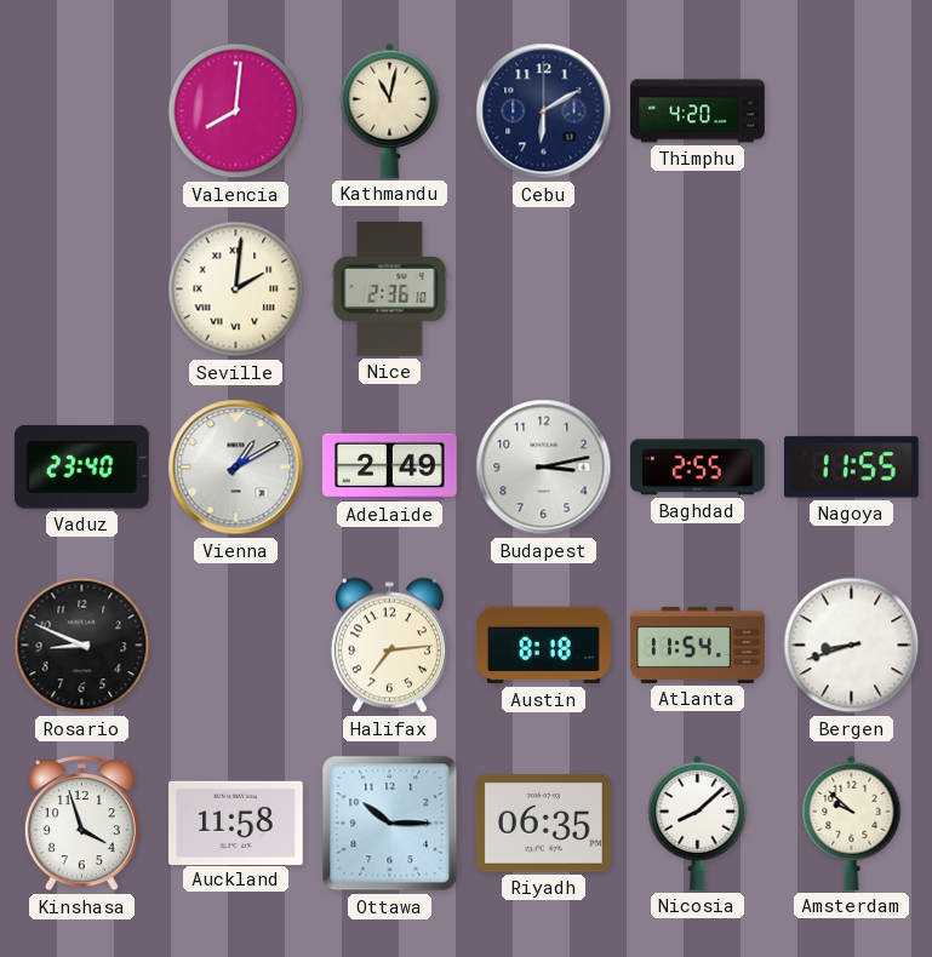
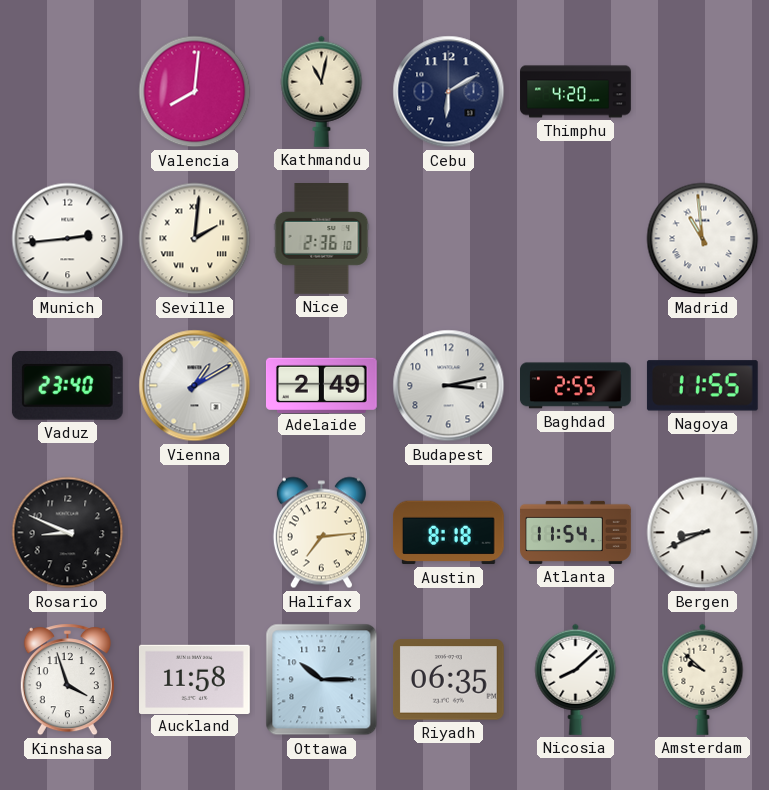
Munich: none -> 2:44
Madrid: none -> 10:59
Bergen: 8:42 -> 8:41
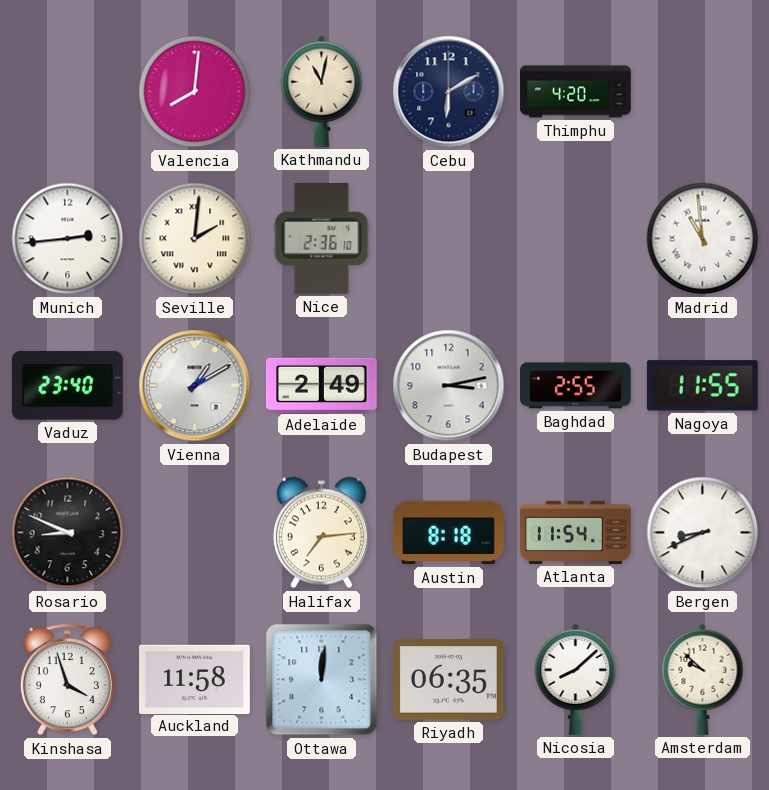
Ottawa: 10:15 -> 12:01
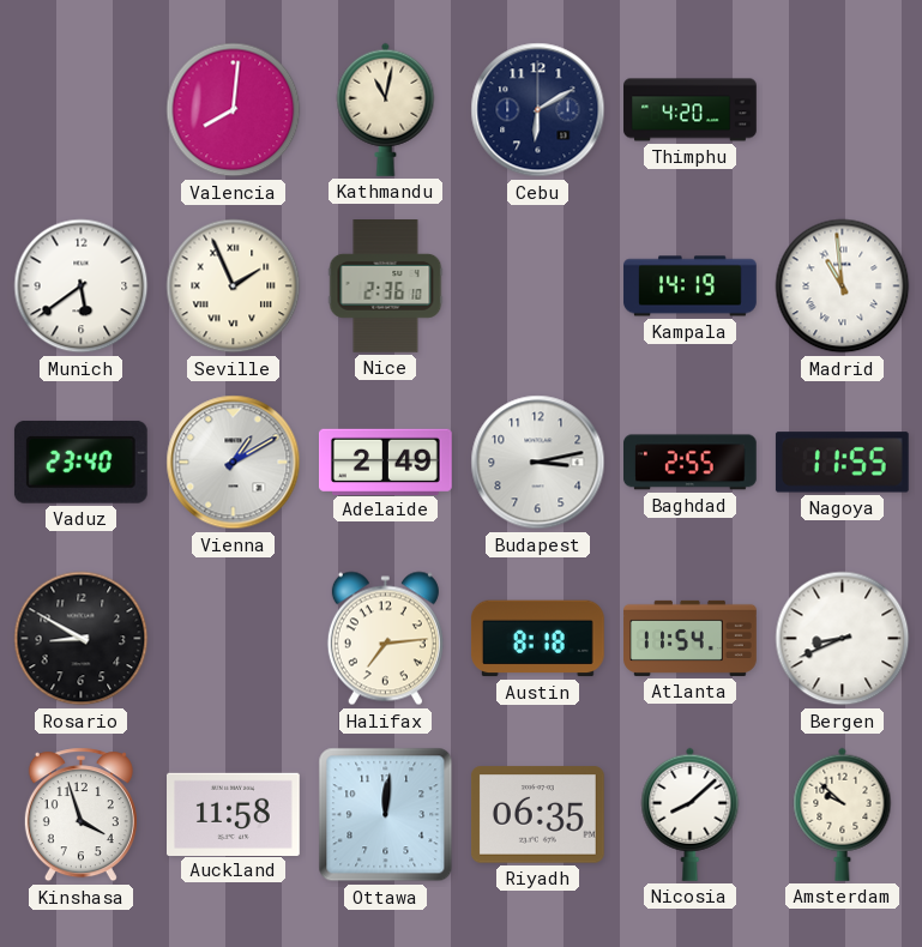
Munich: 2:44 -> 5:39
Seville: 2:01 -> 1:56
Kampala: none -> 14:19
Rosario: 8:49 -> 8:50
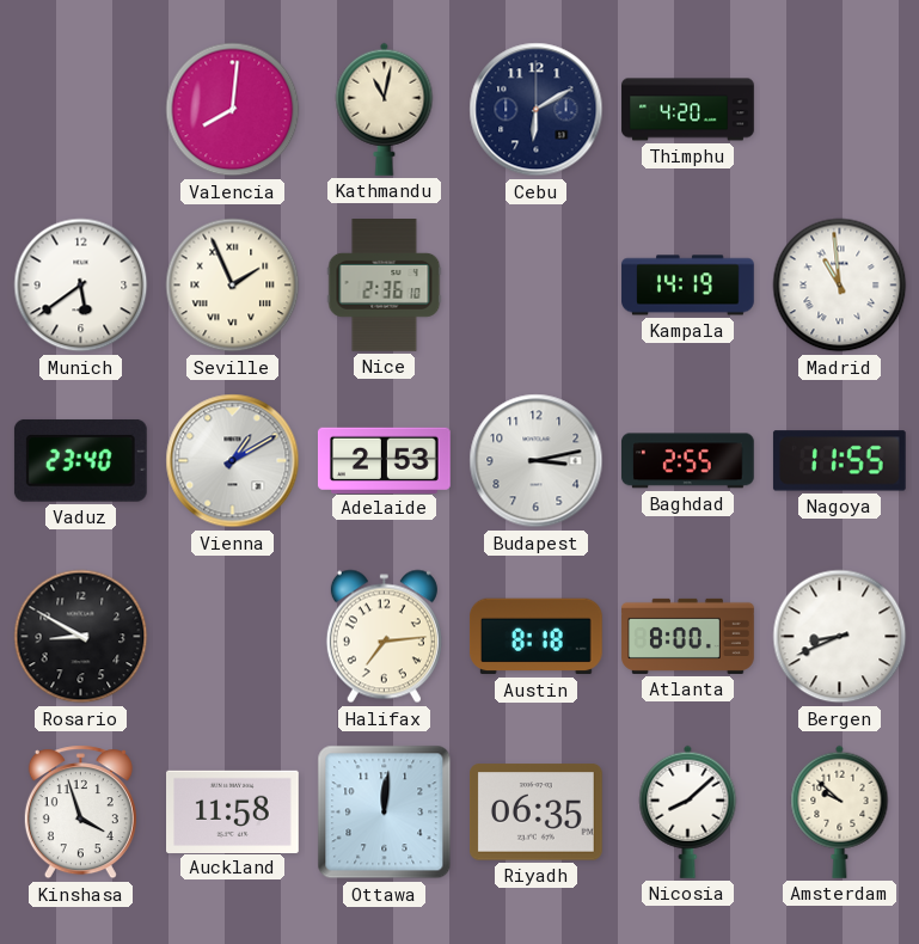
Adelaide: 2:49 -> 2:53
Atlanta: 11:54 -> 8:00
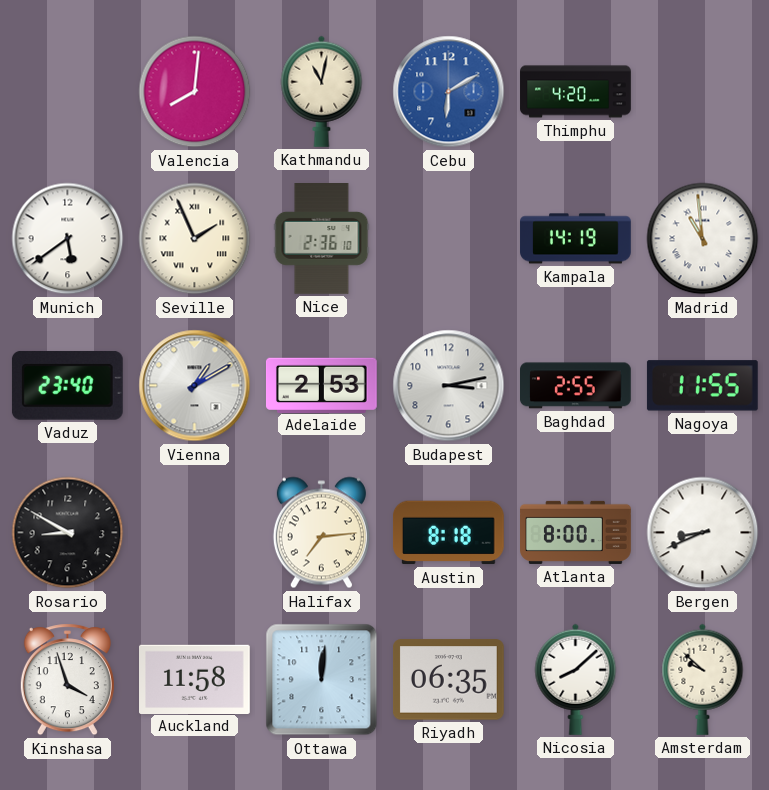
Cebu dial: navy -> blue
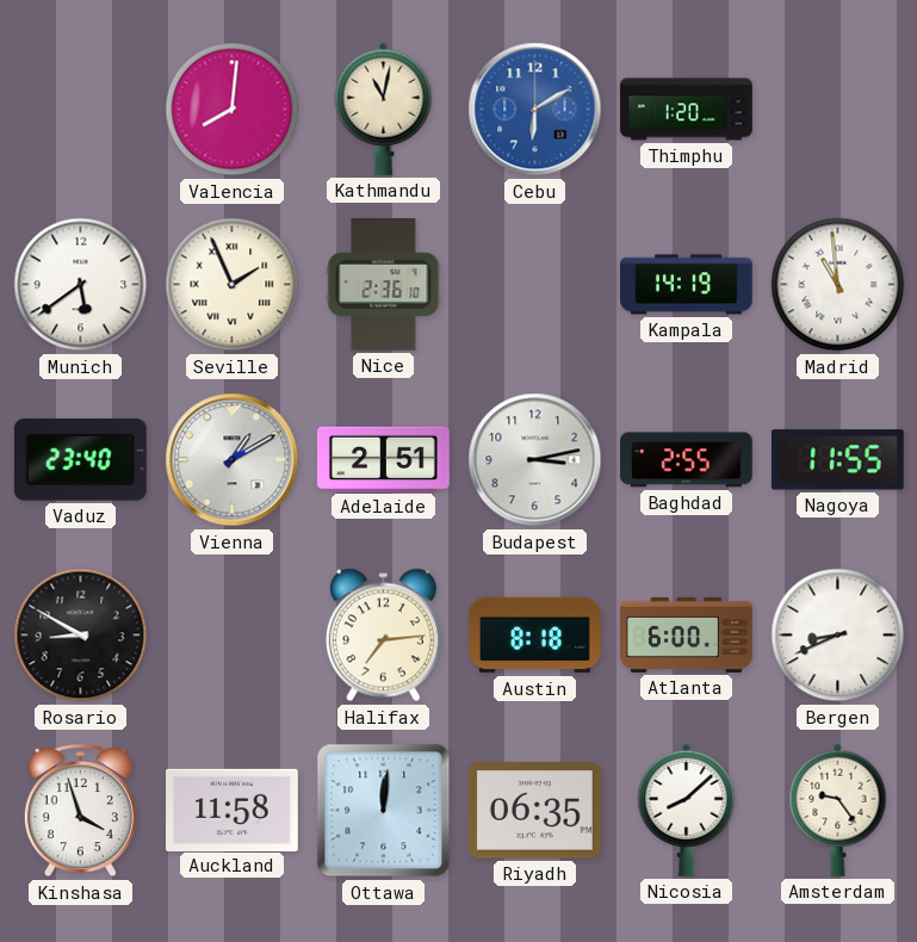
Thimphu: 4:20 -> 1:20
Adelaide: 2:53 -> 2:51
Atlanta: 8:00 -> 6:00
Amsterdam: 9:52 -> 9:24
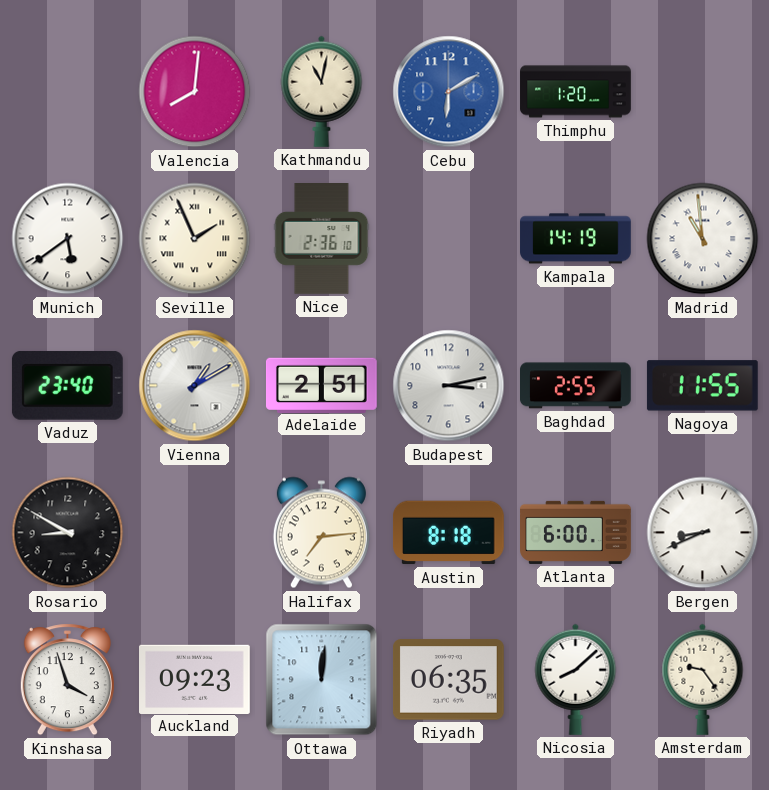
Auckland: 11:58 -> 09:23
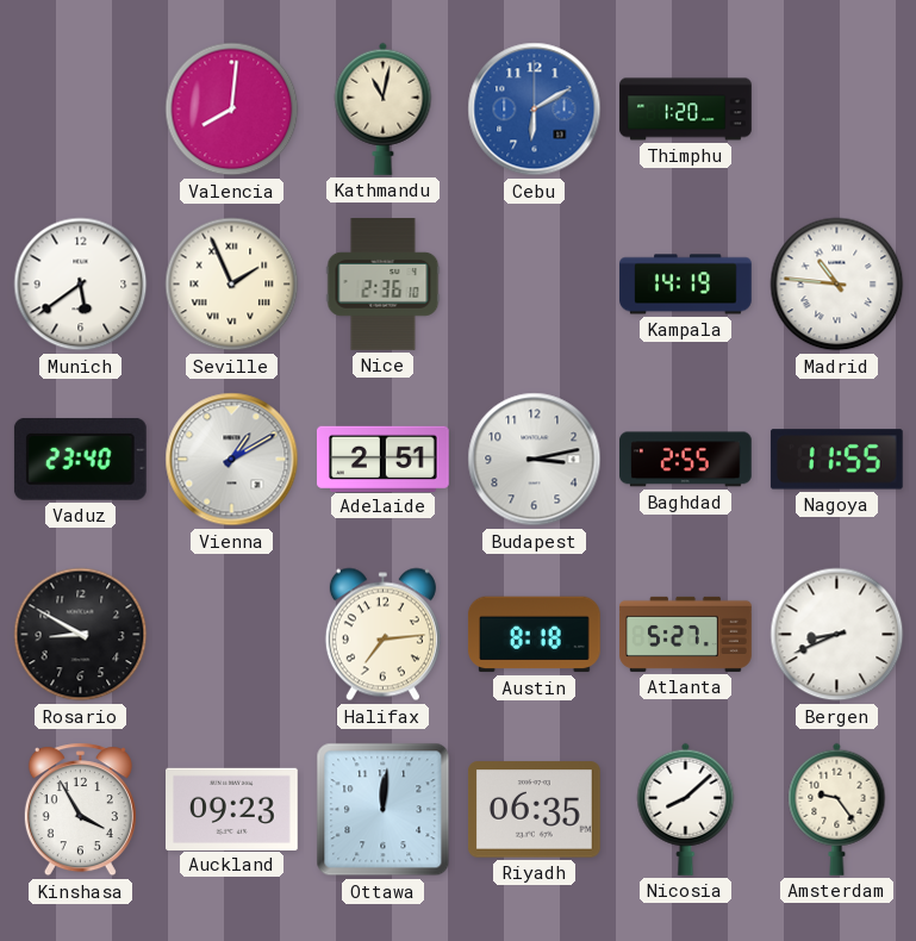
Madrid: 10:59 -> 10:46
Atlanta: 6:00 -> 5:27
Kinshasa: 3:57 -> 3:55
